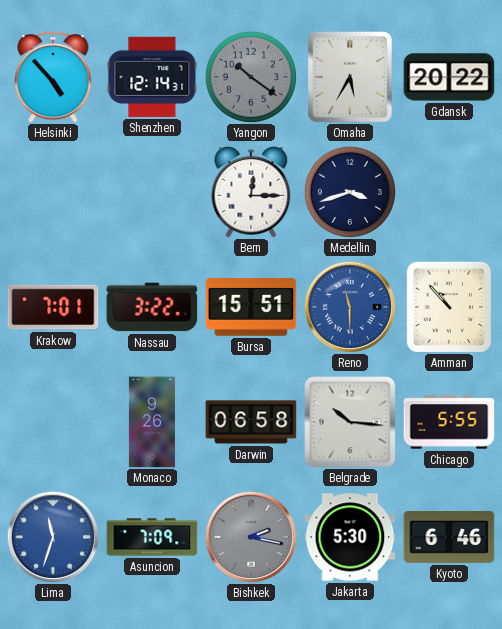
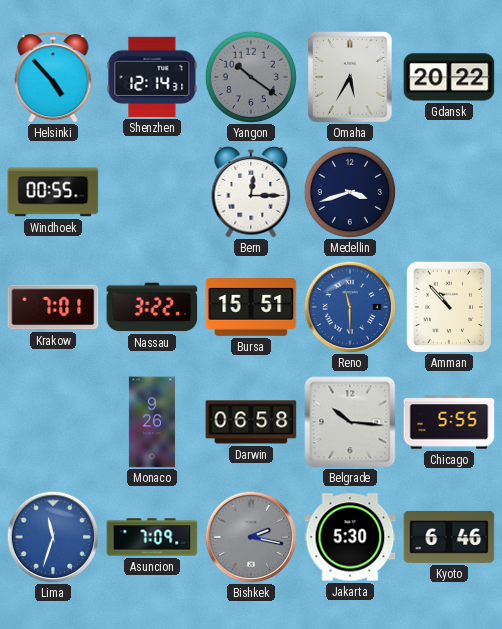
Windhoek: none -> 00:55
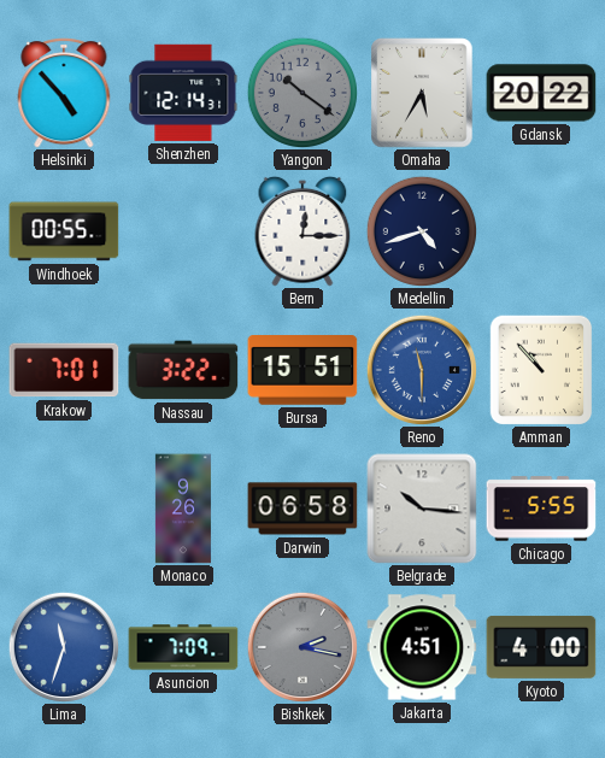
Medellin: 3:42 -> 4:42
Jakarta: 5:30 -> 4:51
Kyoto: 6:46 -> 4:00
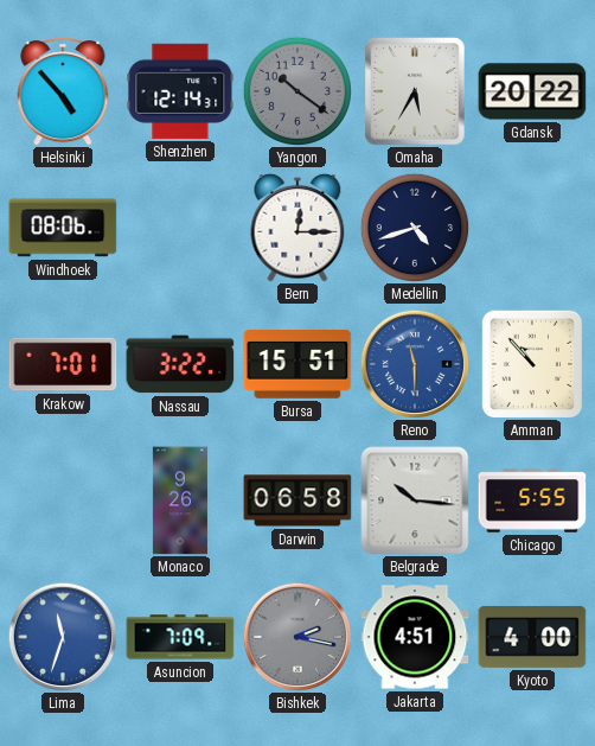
Windhoek: 00:55 -> 08:06
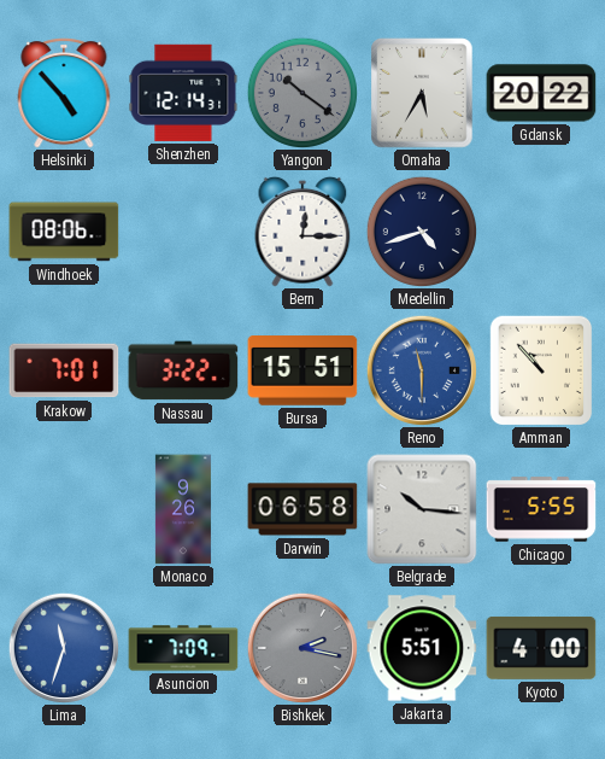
Jakarta: 4:51 -> 5:51
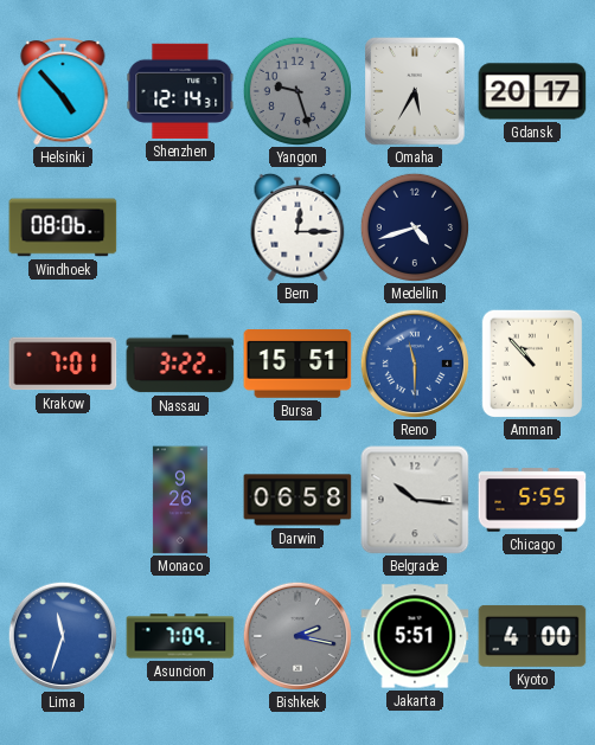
Yangon: 10:21 -> 9:27
Gdansk: 20:22 -> 20:17
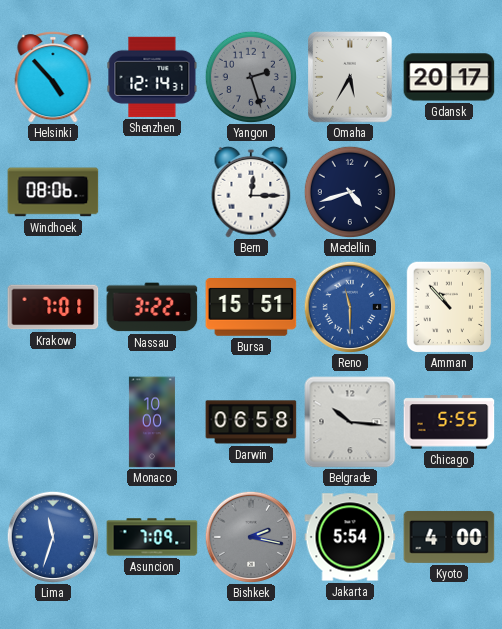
Yangon: 9:27 -> 2:27
Monaco: 9:26 -> 10:00
Jakarta: 5:51 -> 5:54
